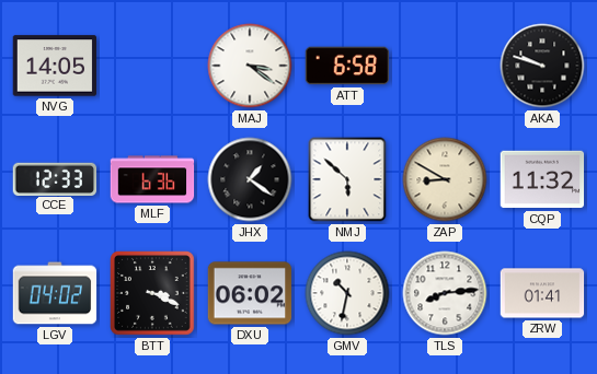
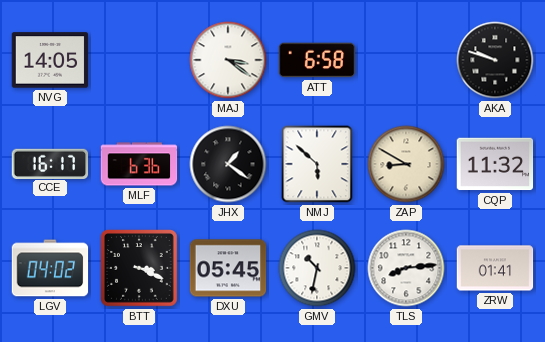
CCE: 12:33 -> 16:17
DXU: 06:02 -> 05:45
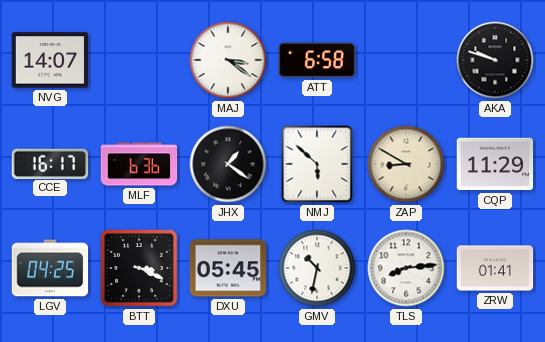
NVG: 14:05 -> 14:07
CQP: 11:32 -> 11:29
LGV: 04:02 -> 04:25
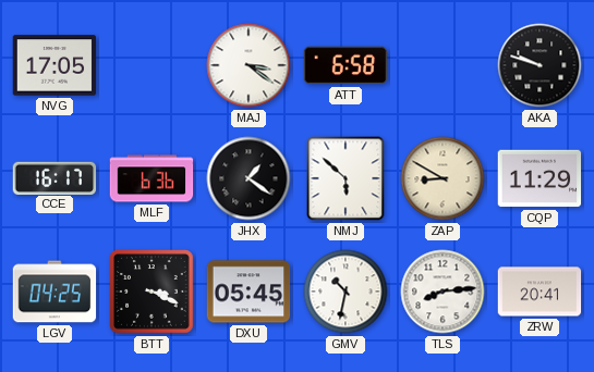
NVG: 14:07 -> 17:05
ZRW: 01:41 -> 20:41
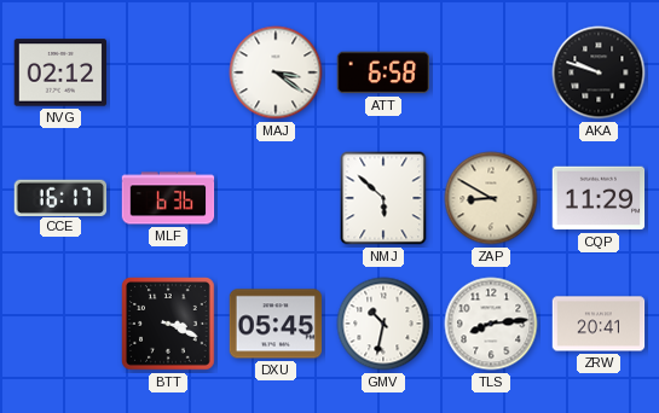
NVG: 17:05 -> 02:12
JHX: 1:21 -> none
LGV: 04:25 -> none
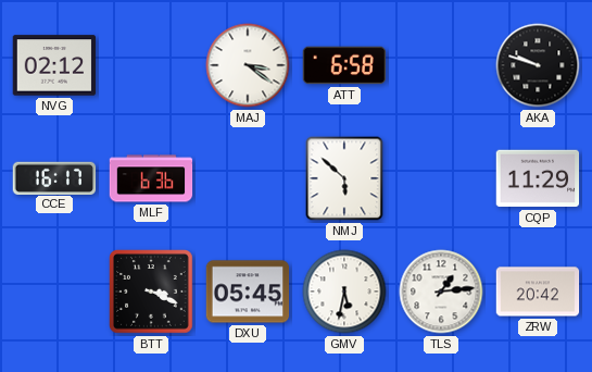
ZAP: 8:50 -> none
GMV: 10:32 -> 5:32
TLS: 8:14 -> 1:14
ZRW: 20:41 -> 20:42
